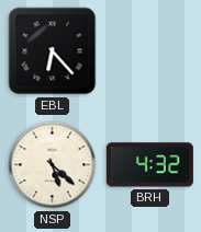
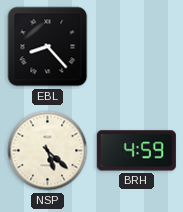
EBL: 6:23 -> 8:23
BRH: 4:32 -> 4:59
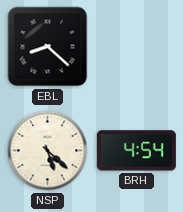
EBL: 8:23 -> 8:22
BRH: 4:59 -> 4:54
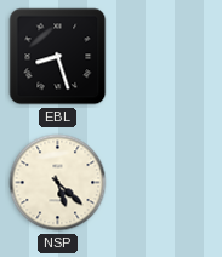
EBL: 8:22 -> 8:27
BRH: 4:54 -> none
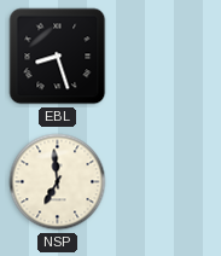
NSP: 5:22 -> 6:59
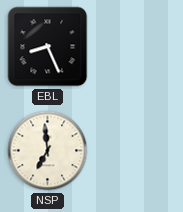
EBL: 8:27 -> 8:26
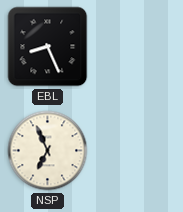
NSP: 6:59 -> 6:56
